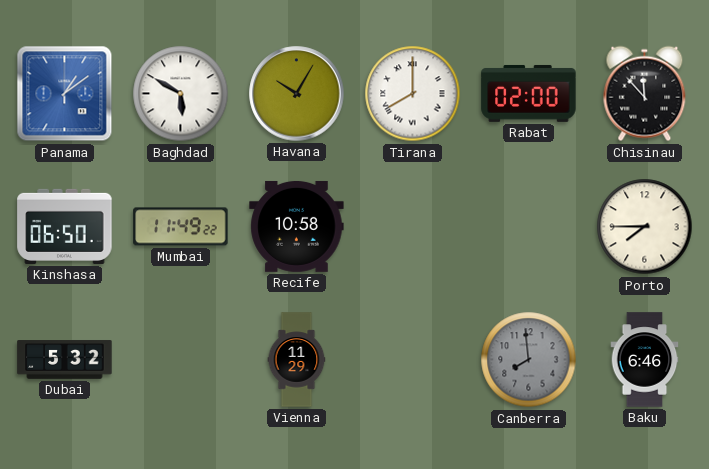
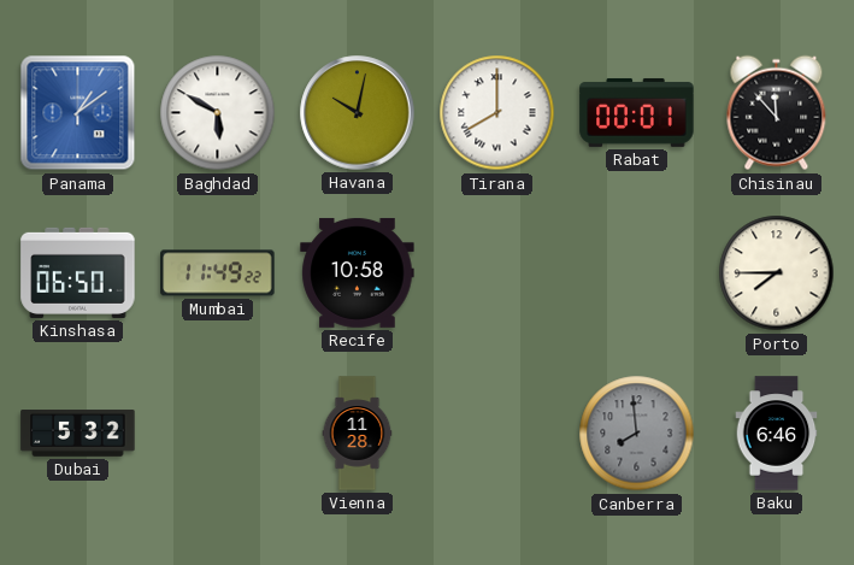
Havana: 10:05 -> 10:02
Rabat: 02:00 -> 00:01
Vienna: 11:29 -> 11:28
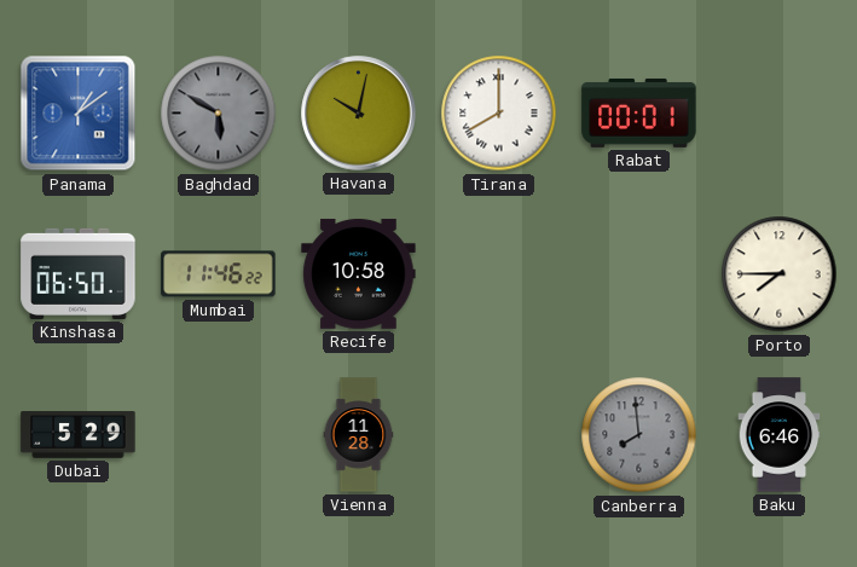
Baghdad dial: white -> grey
Chisinau: 11:53 -> none
Mumbai: 11:49 -> 11:46
Dubai: 5:32 -> 5:29
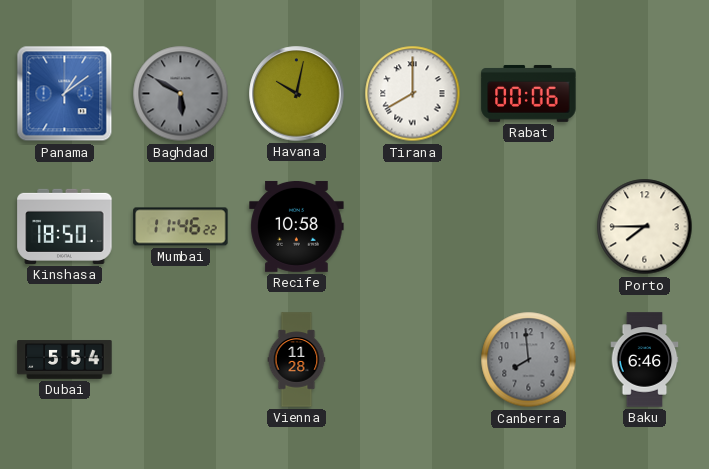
Rabat: 00:01 -> 00:06
Kinshasa: 06:50 -> 18:50
Dubai: 5:29 -> 5:54
